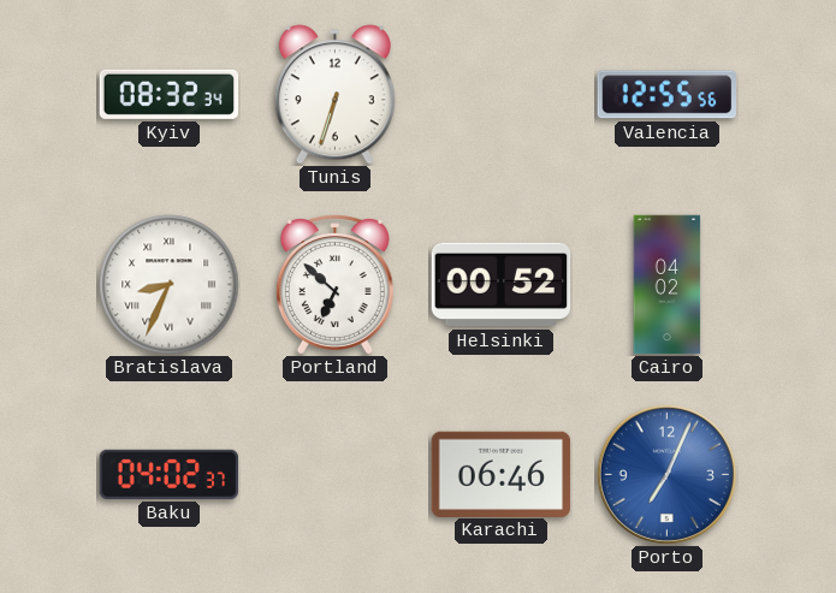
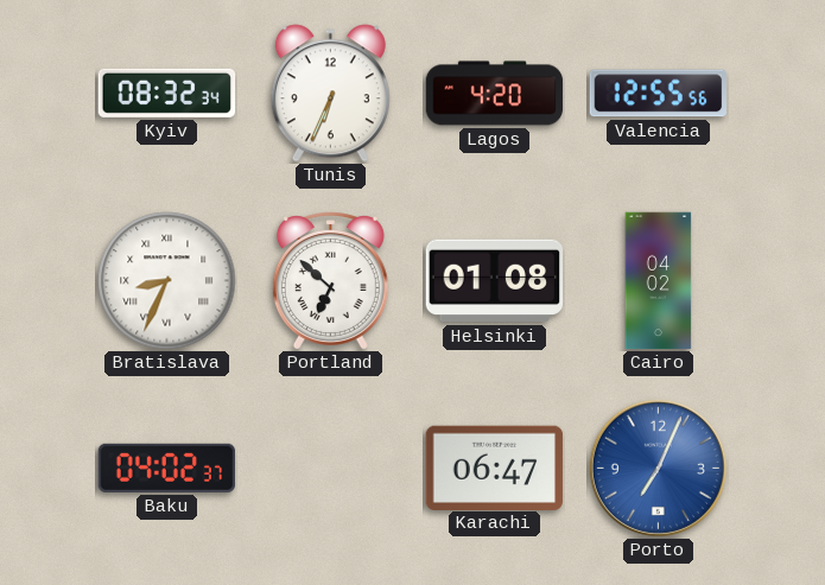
Tunis: 6:33 -> 6:34
Lagos: none -> 4:20
Helsinki: 00:52 -> 01:08
Karachi: 06:46 -> 06:47
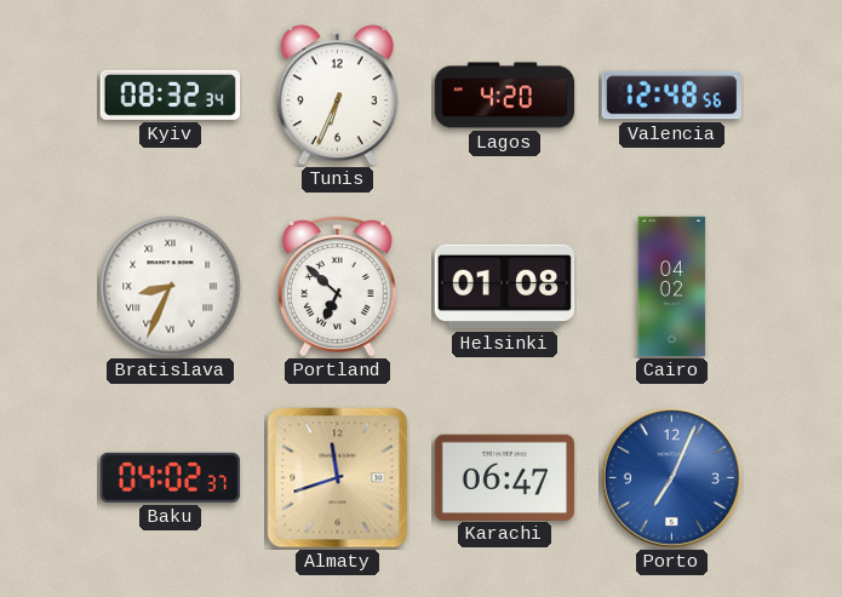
Valencia: 12:55 -> 12:48
Almaty: none -> 11:42
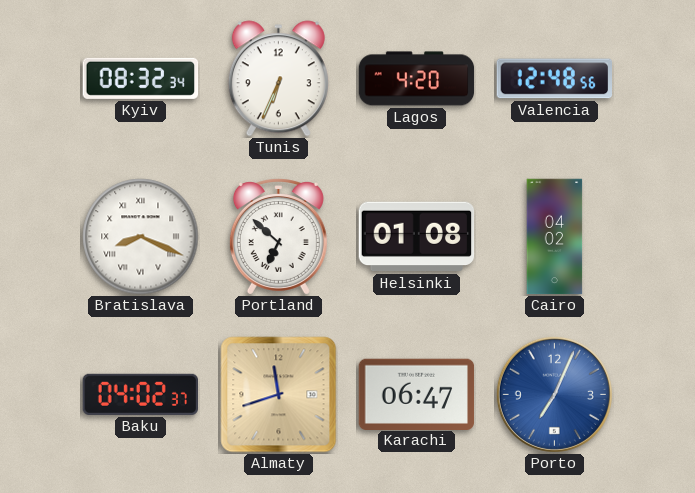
Bratislava: 8:34 -> 8:19
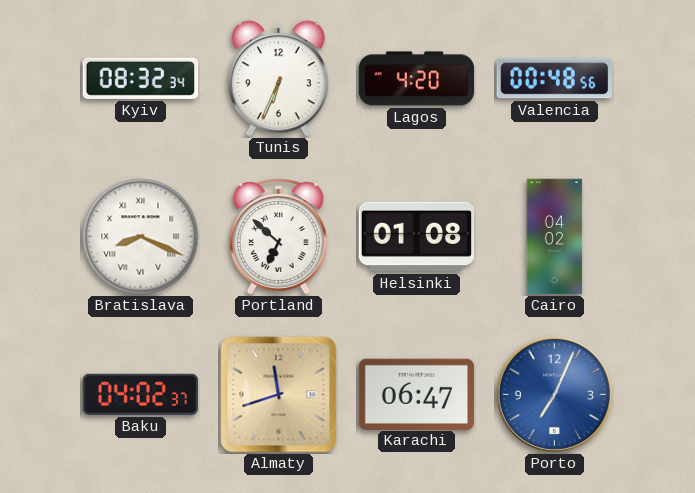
Valencia: 12:48 -> 00:48
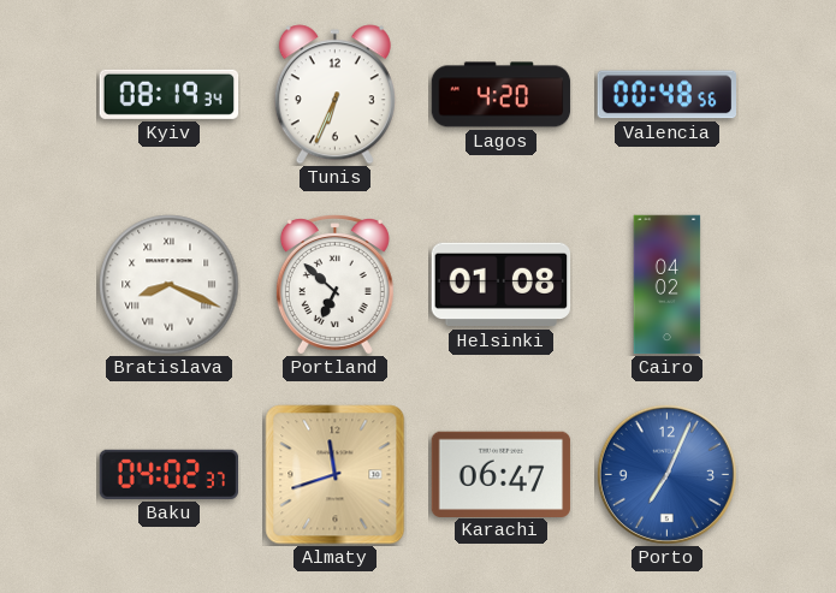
Kyiv: 08:32 -> 08:19
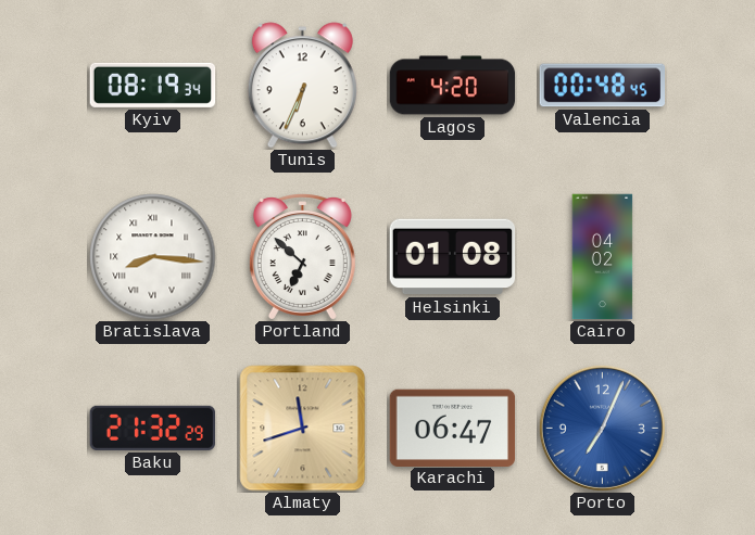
Valencia: 00:48:56 -> 00:48:45
Bratislava: 8:19 -> 8:16
Baku: 04:02 -> 21:32
